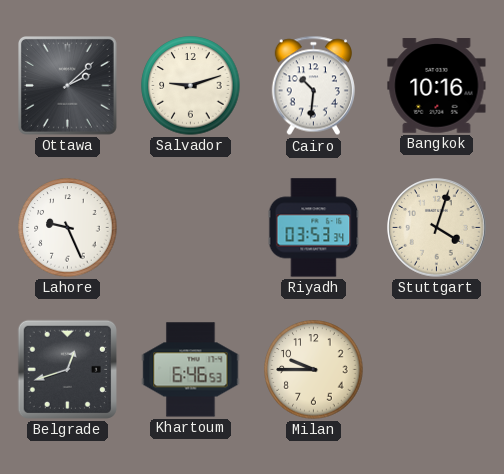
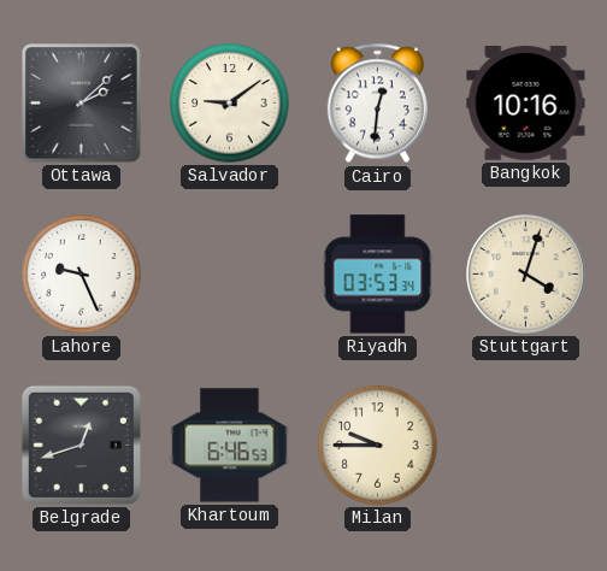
Salvador: 9:12 -> 9:09
Cairo: 10:31 -> 12:31
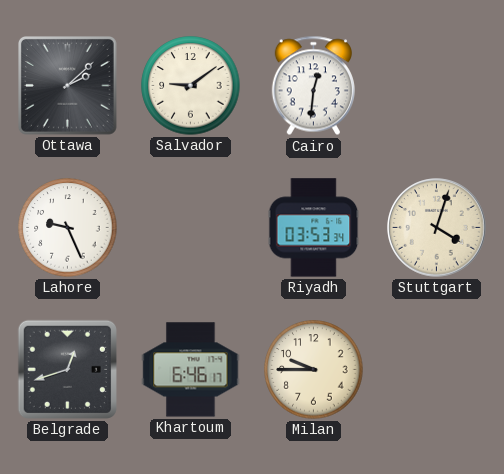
Bangkok: 10:16 -> none
Khartoum: 6:46:53 -> 6:46:17
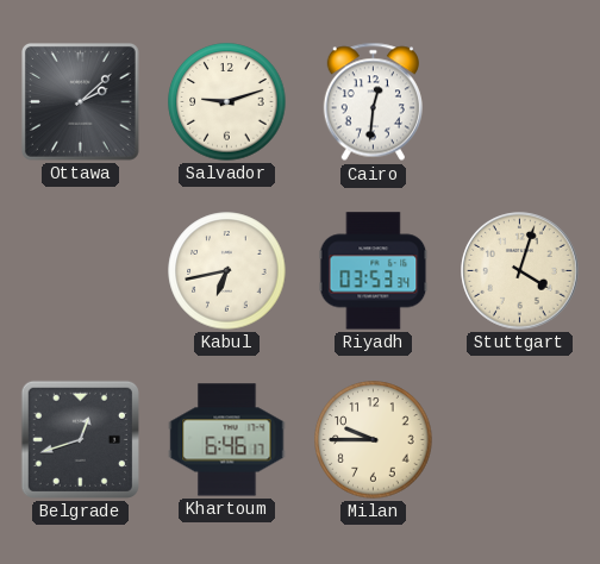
Salvador: 9:09 -> 9:12
Lahore: 9:26 -> none
Kabul: none -> 6:43
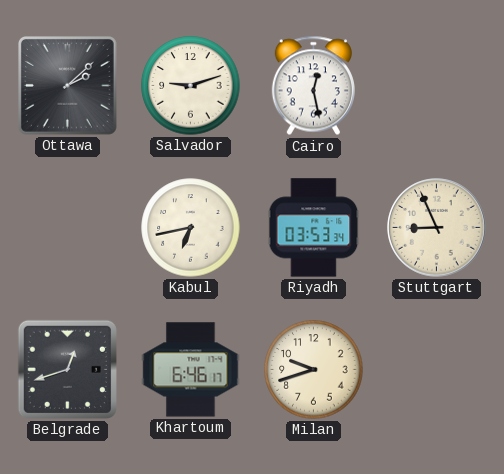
Cairo: 12:31 -> 12:28
Stuttgart: 4:03 -> 8:56
Milan: 9:45 -> 9:42
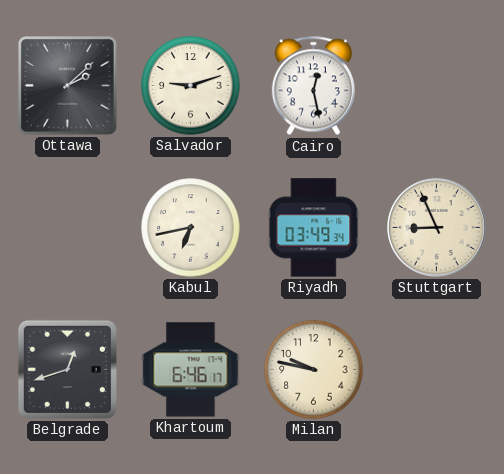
Riyadh: 03:53 -> 03:49
Milan: 9:42 -> 9:47
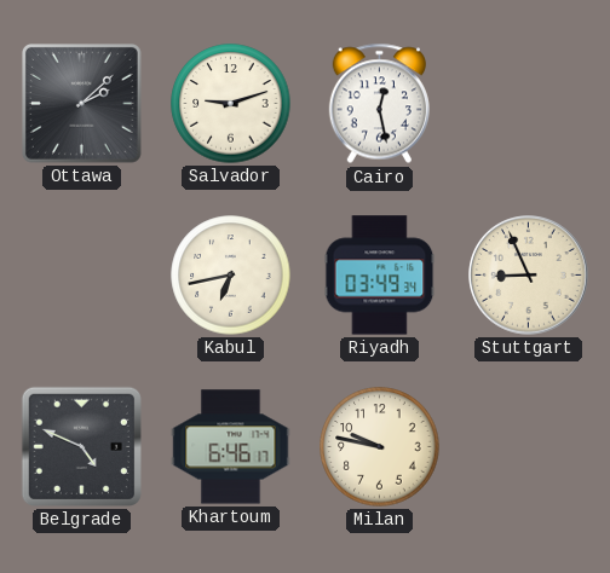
Belgrade: 12:42 -> 4:49
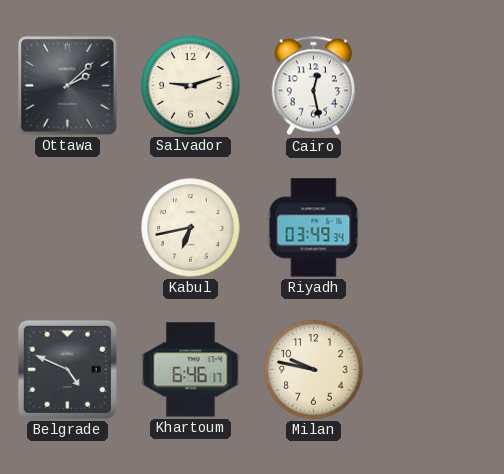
Stuttgart: 8:56 -> none
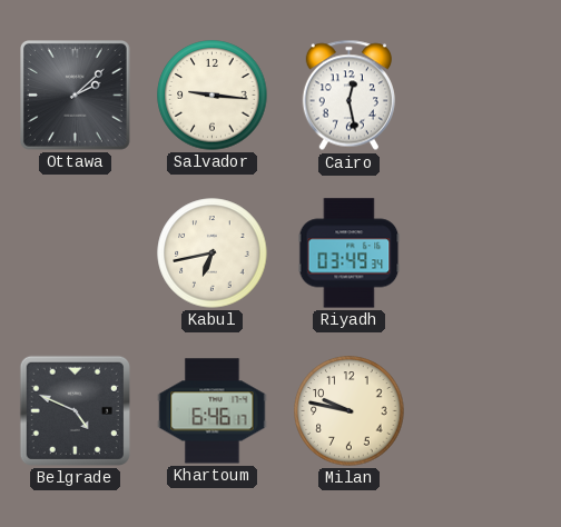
Salvador: 9:12 -> 9:16
